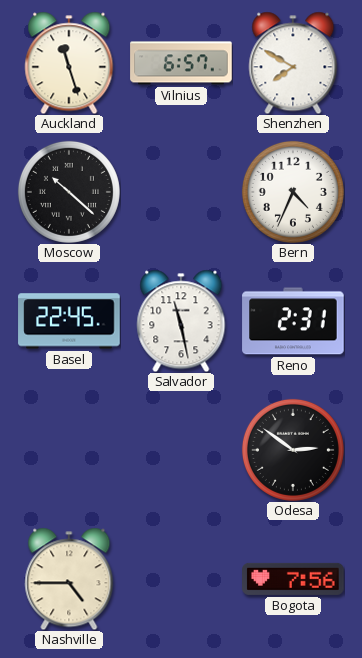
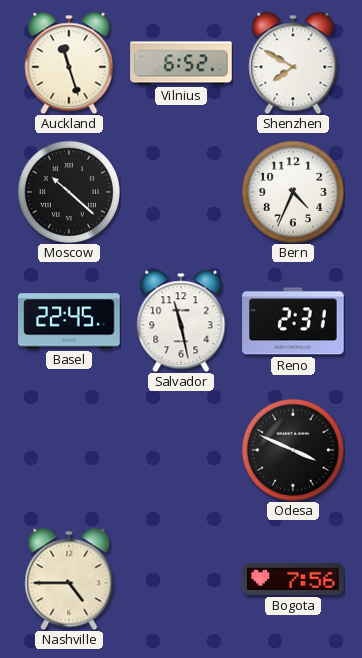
Vilnius: 6:57 -> 6:52
Odesa: 2:51 -> 3:49
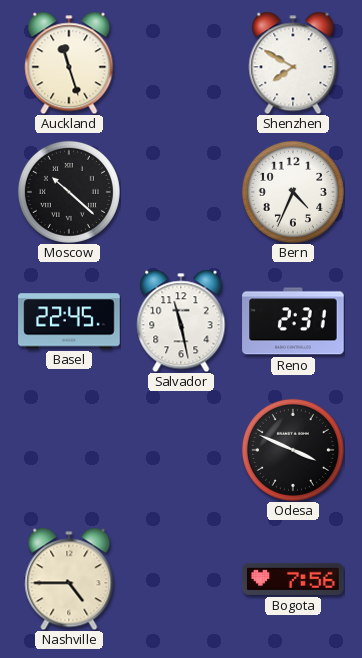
Vilnius: 6:52 -> none
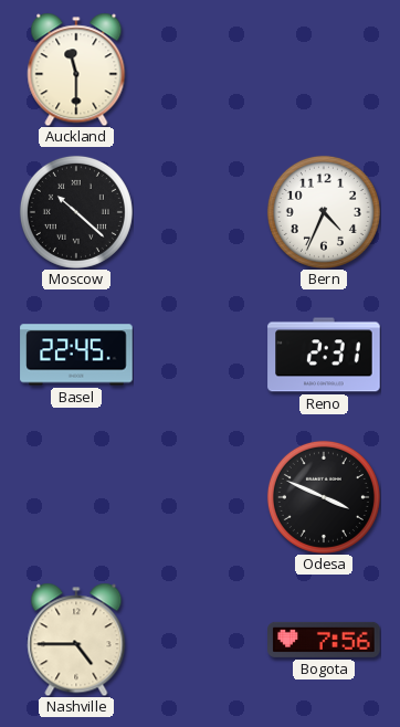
Auckland: 11:27 -> 11:30
Shenzhen: 7:50 -> none
Salvador: 11:28 -> none
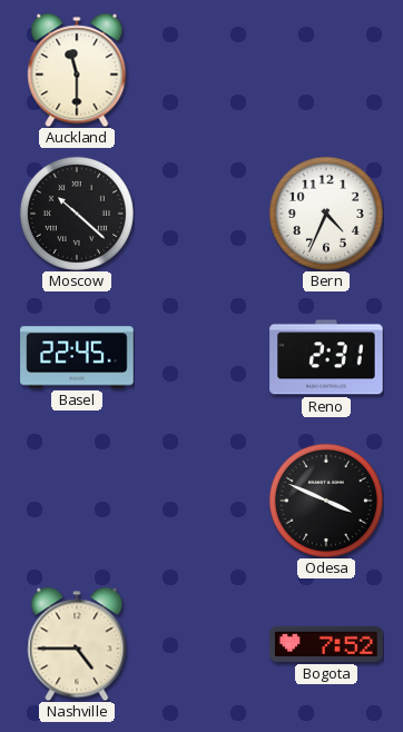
Bogota: 7:56 -> 7:52
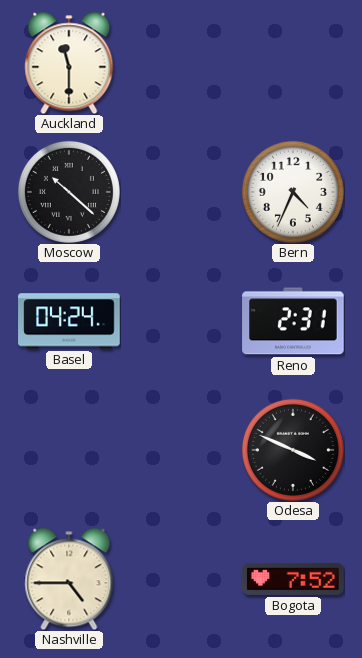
Basel: 22:45 -> 04:24
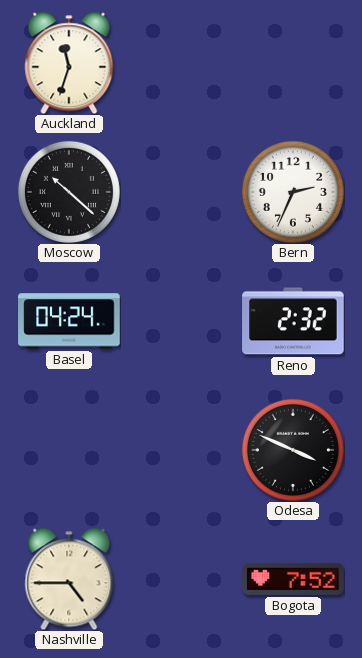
Auckland: 11:30 -> 11:33
Bern: 4:34 -> 2:34
Reno: 2:31 -> 2:32
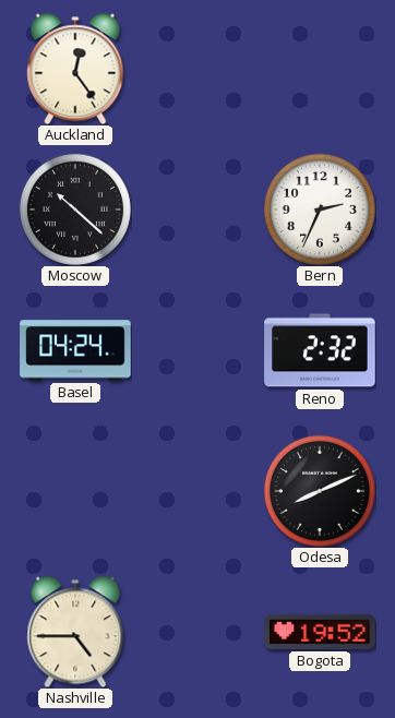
Auckland: 11:33 -> 12:24
Odesa: 3:49 -> 8:11
Bogota: 7:52 -> 19:52
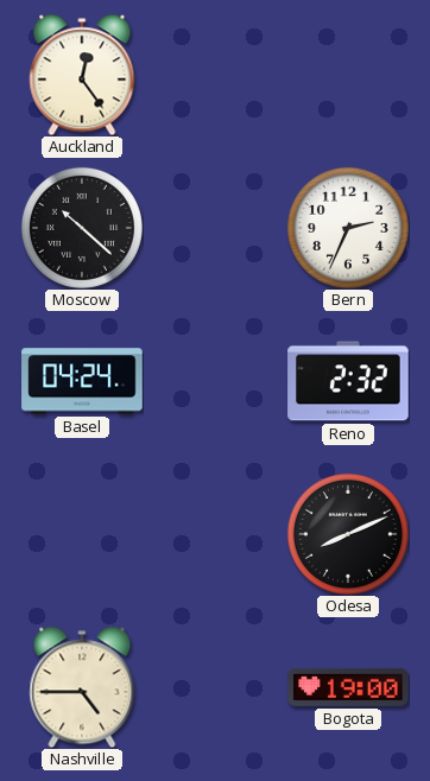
Bogota: 19:52 -> 19:00
